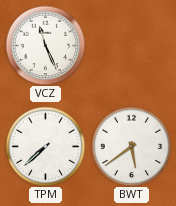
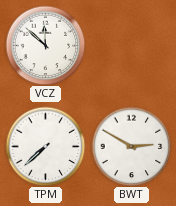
VCZ: 11:26 -> 11:52
BWT: 5:39 -> 2:50
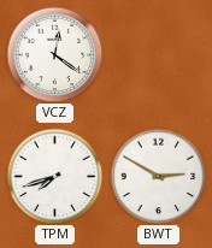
VCZ: 11:52 -> 12:21
TPM: 7:38 -> 7:42
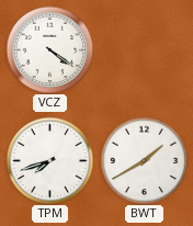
VCZ: 12:21 -> 4:21
BWT: 2:50 -> 1:40
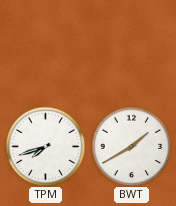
VCZ: 4:21 -> none
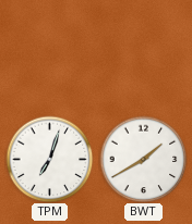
TPM: 7:42 -> 7:03
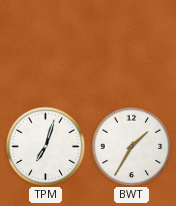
BWT: 1:40 -> 1:35
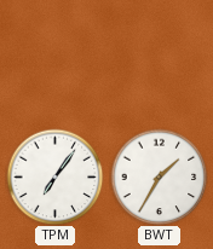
TPM: 7:03 -> 7:06
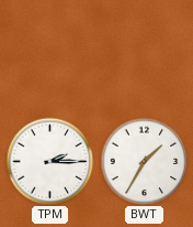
TPM: 7:06 -> 2:15
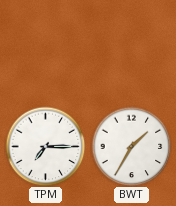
TPM: 2:15 -> 7:15
